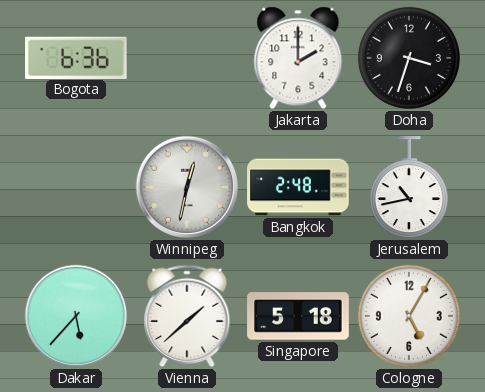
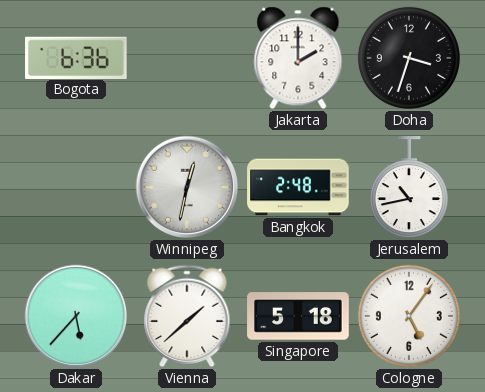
Cologne: 5:05 -> 5:06
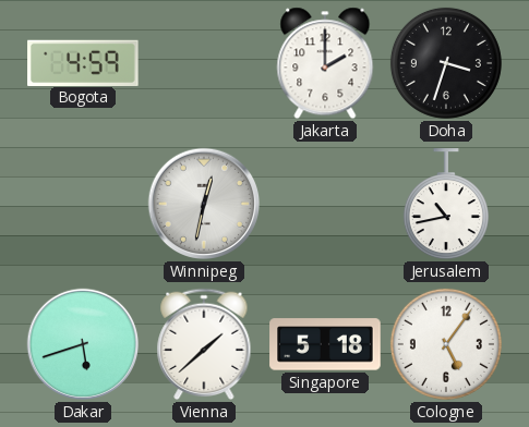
Bogota: 6:36 -> 4:59
Bangkok: 2:48 -> none
Dakar: 5:37 -> 5:42
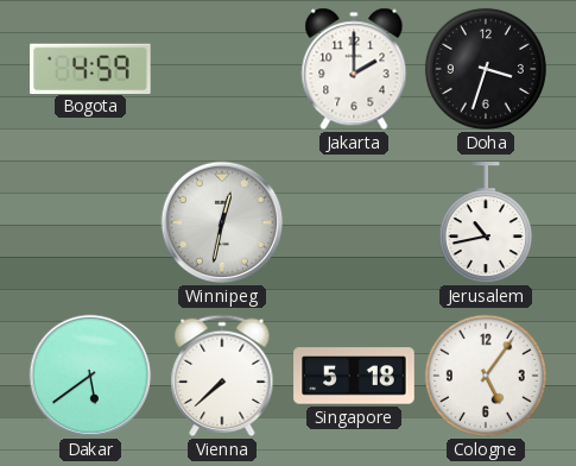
Dakar: 5:42 -> 5:39
Vienna: 1:38 -> 7:38
